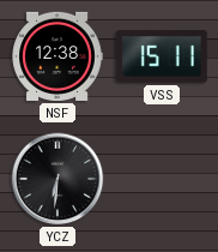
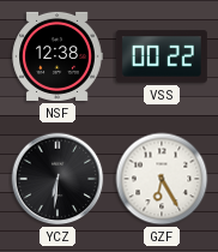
VSS: 15:11 -> 00:22
GZF: none -> 6:25
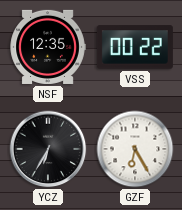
NSF: 12:38 -> 12:35
YCZ: 6:31 -> 6:35
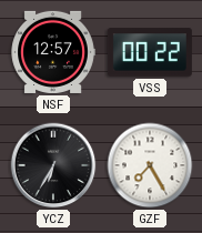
NSF: 12:35 -> 12:57
GZF: 6:25 -> 7:25
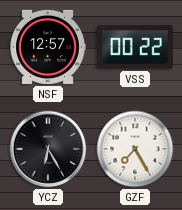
YCZ: 6:35 -> 6:25
